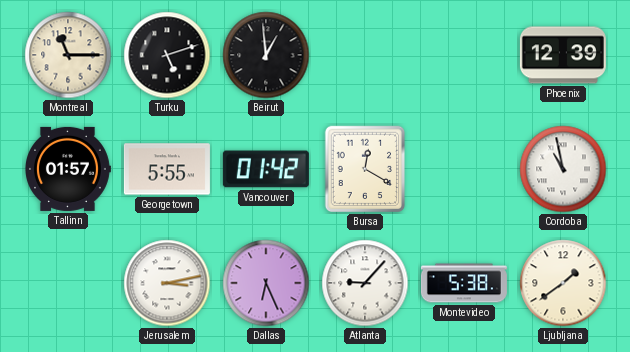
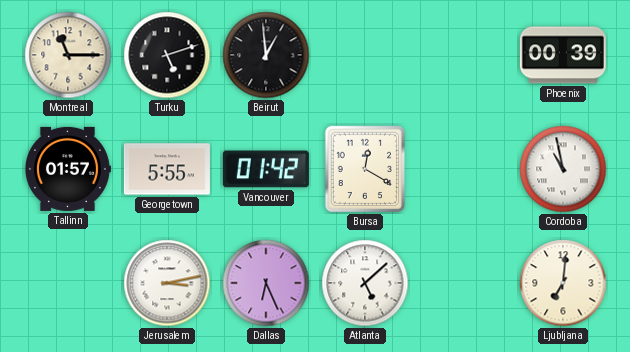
Phoenix: 12:39 -> 00:39
Atlanta: 9:07 -> 5:08
Montevideo: 5:38 -> none
Ljubljana: 1:39 -> 7:01
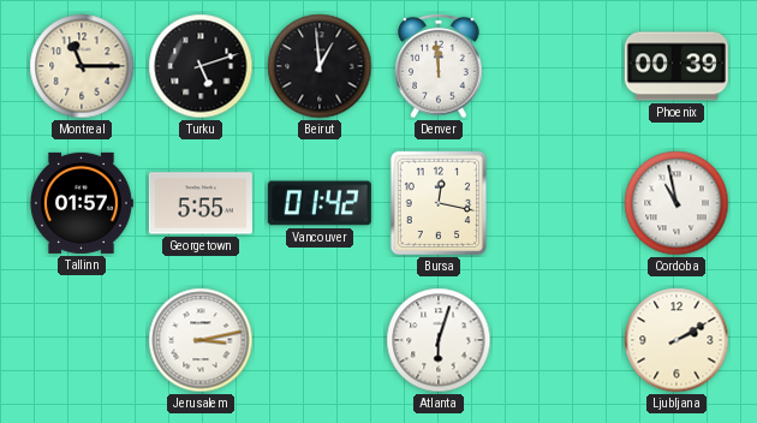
Denver: none -> 11:59
Bursa: 12:20 -> 12:17
Dallas: 6:26 -> none
Atlanta: 5:08 -> 6:03
Ljubljana: 7:01 -> 2:10
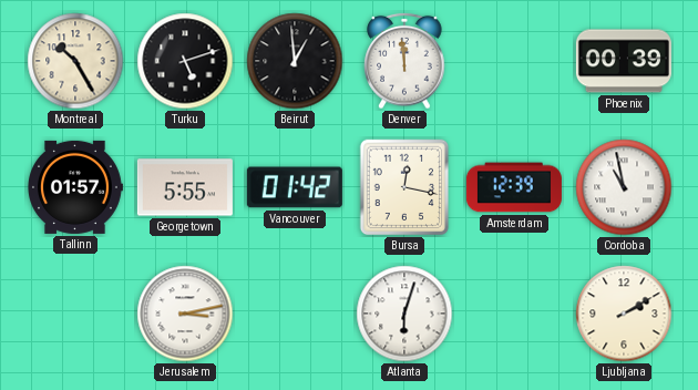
Montreal: 11:15 -> 10:25
Amsterdam: none -> 12:39
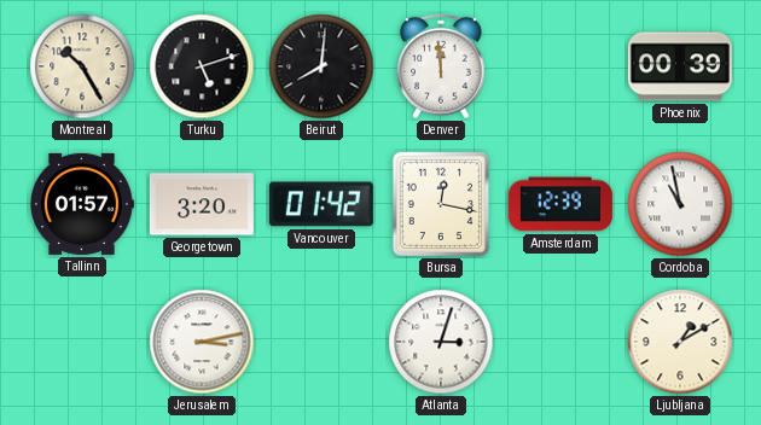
Beirut: 12:59 -> 8:01
Georgetown: 5:55 -> 3:20
Atlanta: 6:03 -> 3:03
Ljubljana: 2:10 -> 1:10
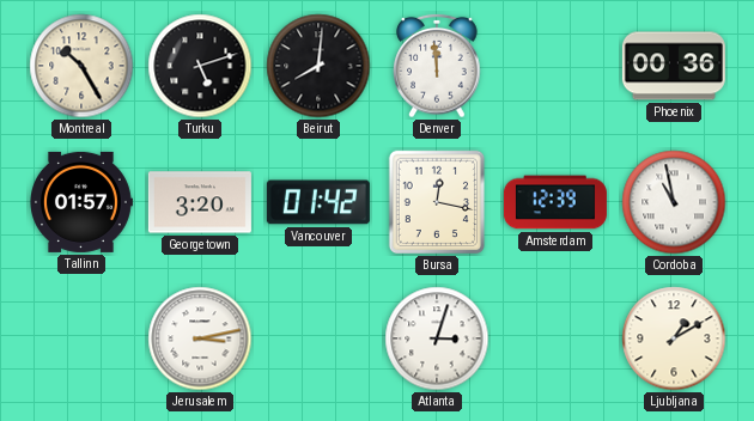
Phoenix: 00:39 -> 00:36
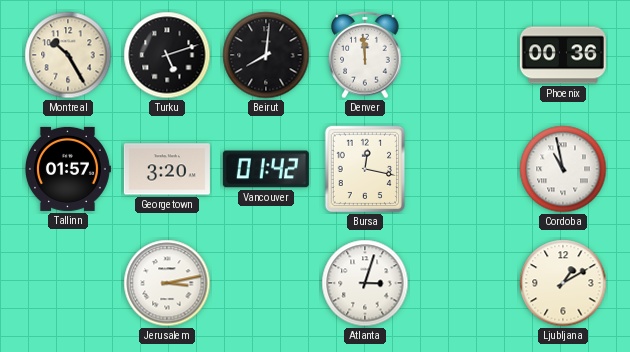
Amsterdam: 12:39 -> none
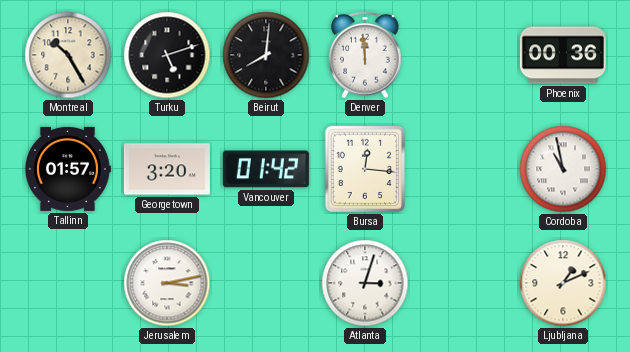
Bursa: 12:17 -> 12:16
Ljubljana: 1:10 -> 1:11
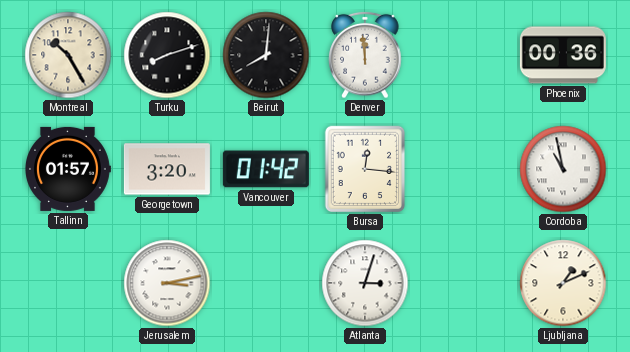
Turku: 5:12 -> 8:12
